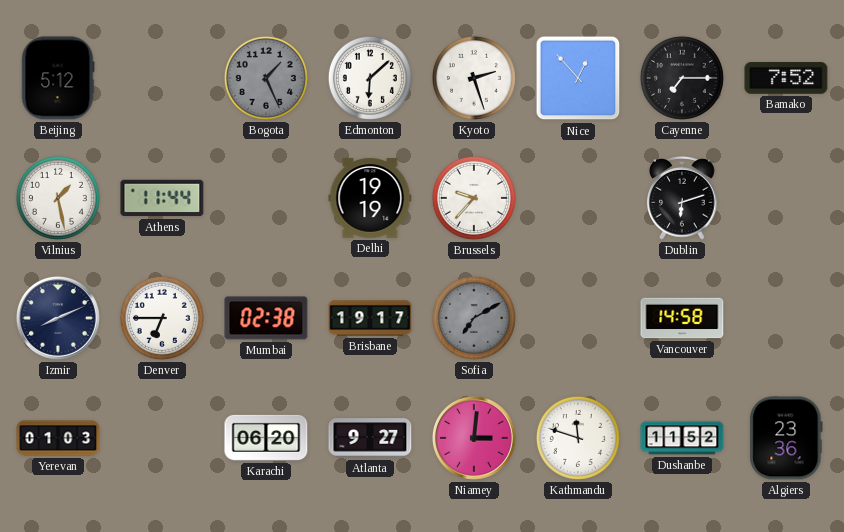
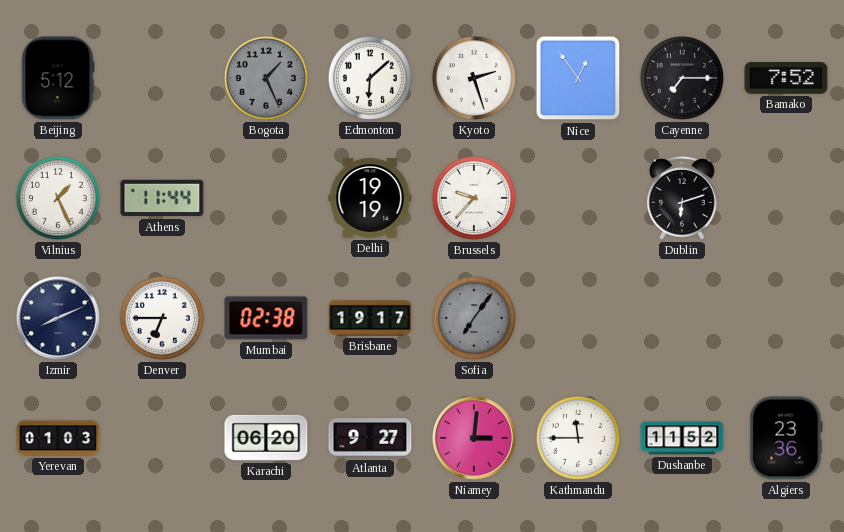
Nice: 12:53 -> 12:54
Vilnius: 1:28 -> 1:26
Sofia: 7:10 -> 7:06
Vancouver: 14:58 -> none
Kathmandu: 11:48 -> 11:45
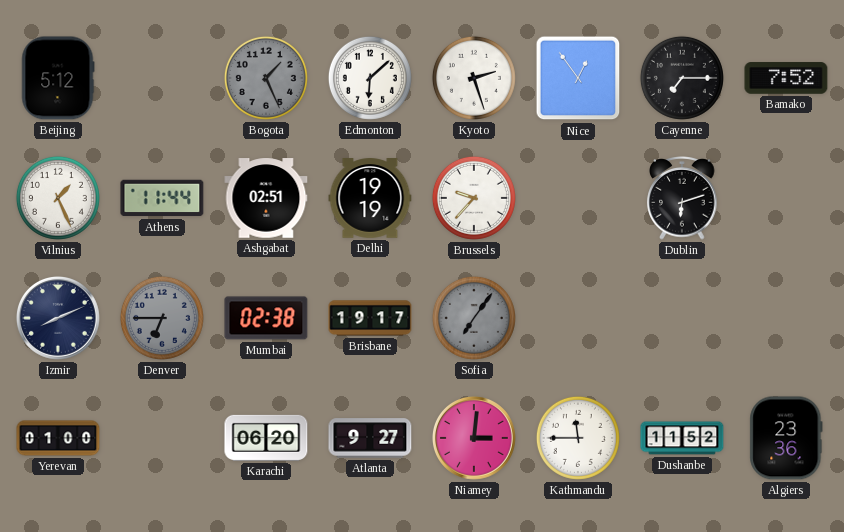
Ashgabat: none -> 02:51
Denver dial: white -> grey
Yerevan: 01:03 -> 01:00
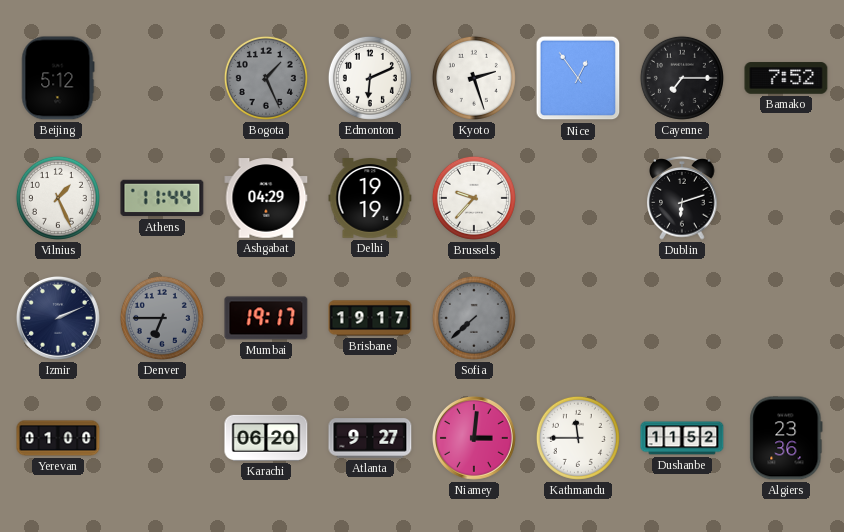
Edmonton: 6:08 -> 6:11
Ashgabat: 02:51 -> 04:29
Izmir: 8:11 -> 2:11
Mumbai: 02:38 -> 19:17
Sofia: 7:06 -> 7:38
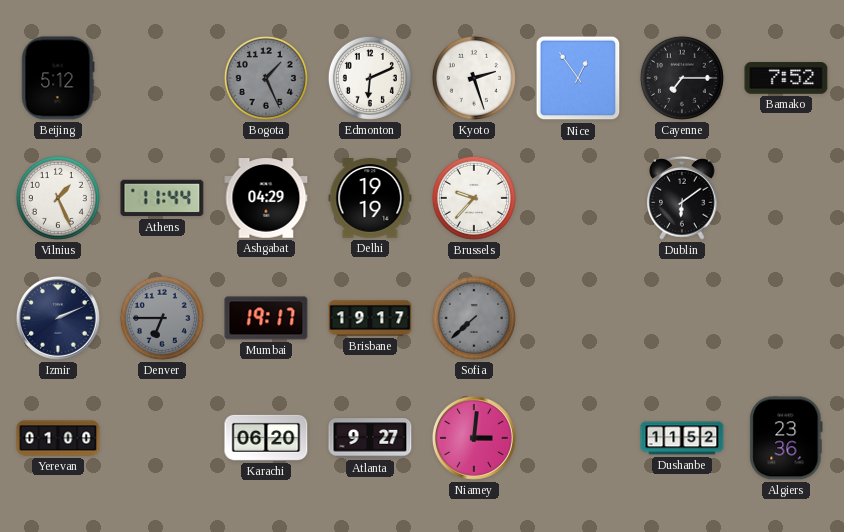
Dublin: 6:12 -> 6:09
Kathmandu: 11:45 -> none
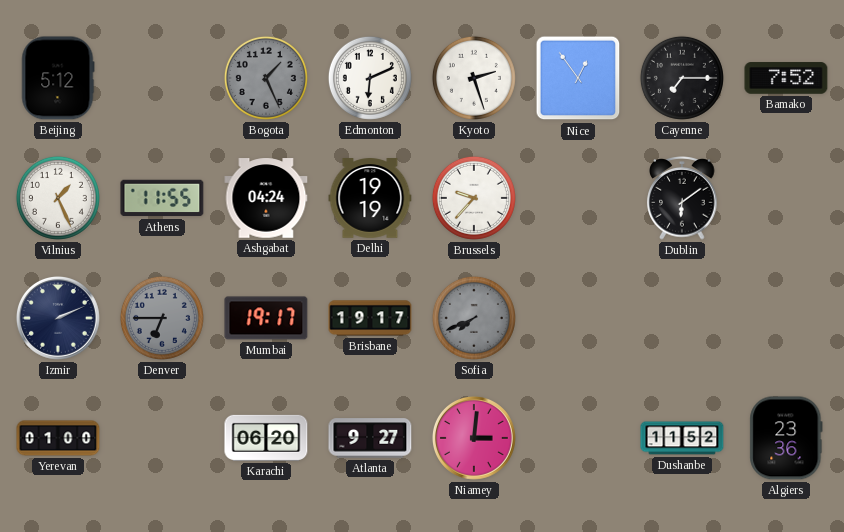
Athens: 11:44 -> 11:55
Ashgabat: 04:29 -> 04:24
Sofia: 7:38 -> 7:41
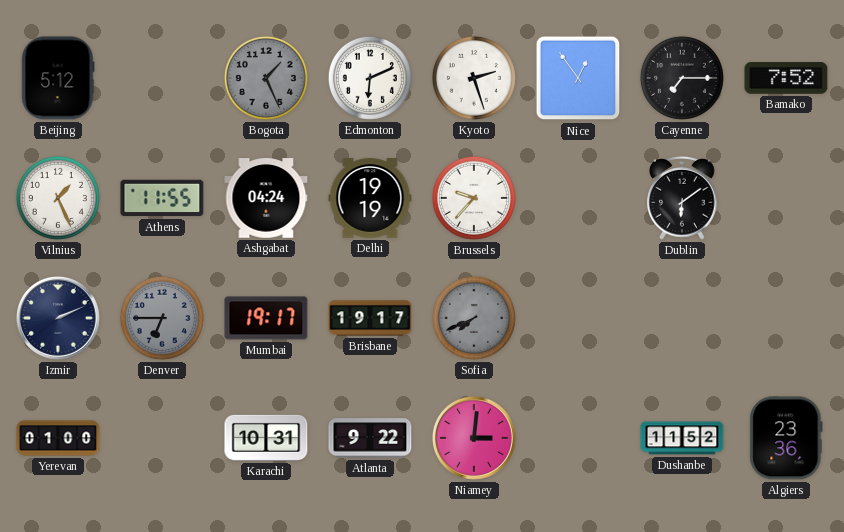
Karachi: 06:20 -> 10:31
Atlanta: 9:27 -> 9:22
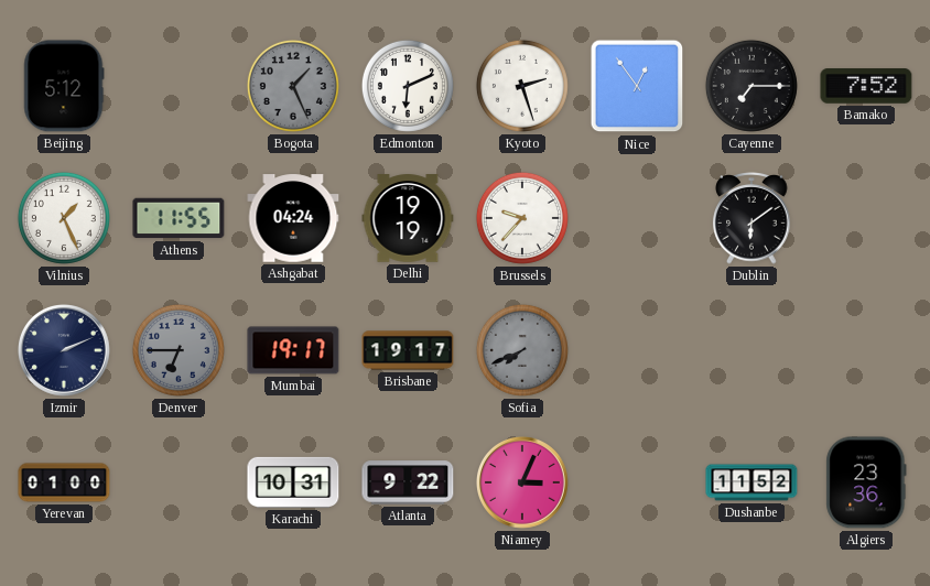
Niamey: 3:01 -> 3:04
